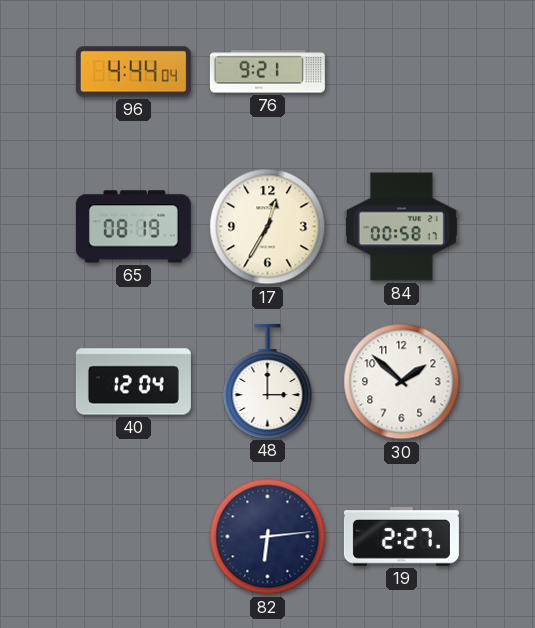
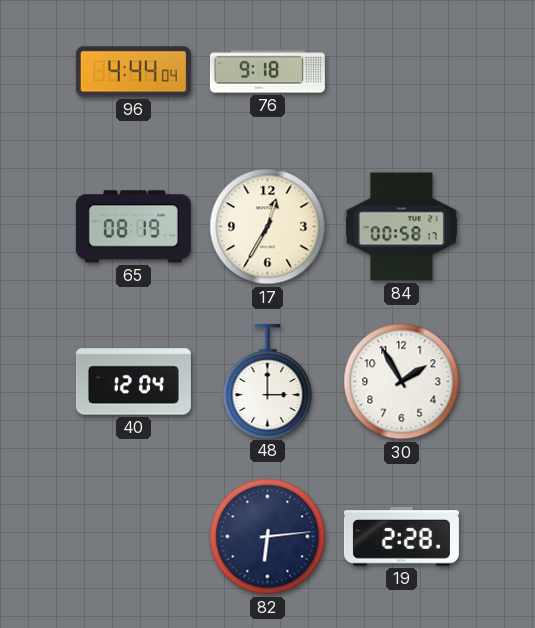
76: 9:21 -> 9:18
30: 1:52 -> 1:55
19: 2:27 -> 2:28
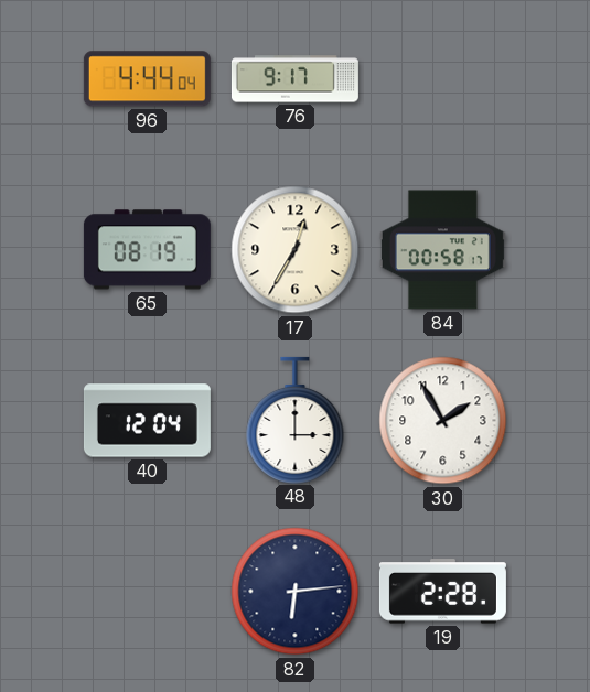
76: 9:18 -> 9:17
